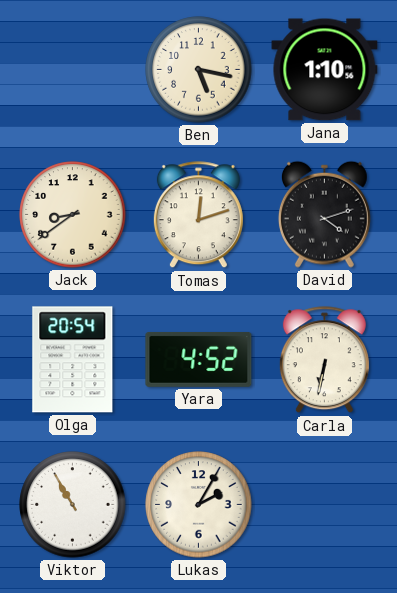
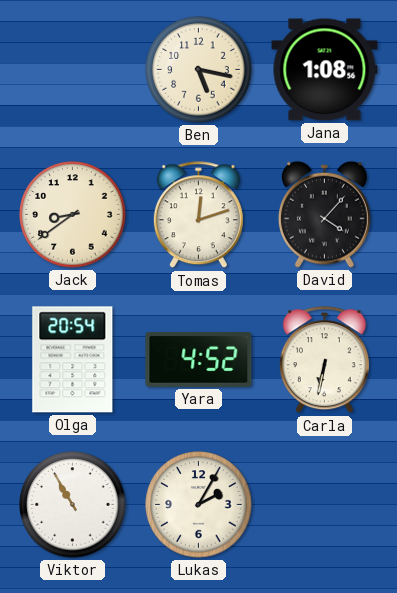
Jana: 1:10 -> 1:08
David: 4:12 -> 4:07
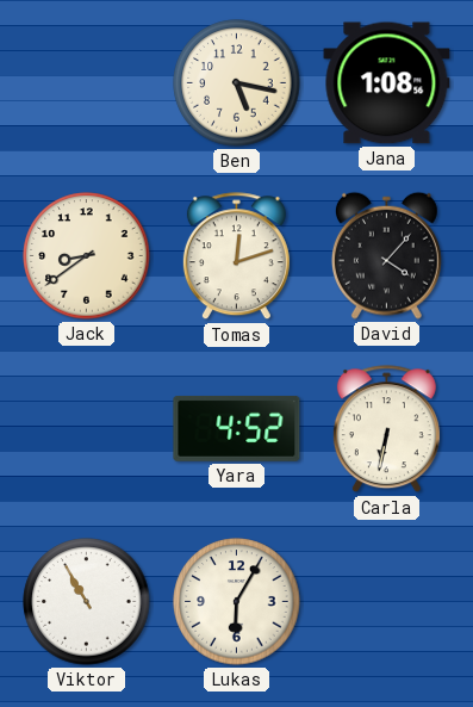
Olga: 20:54 -> none
Lukas: 2:05 -> 6:05
